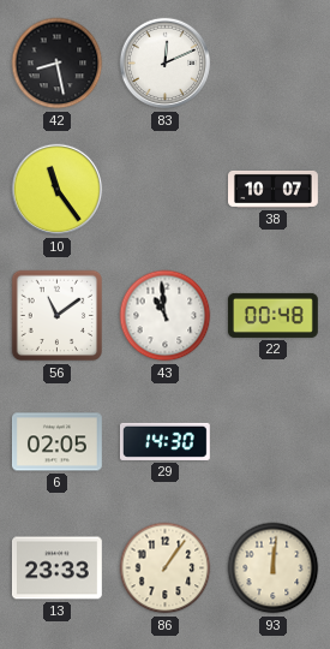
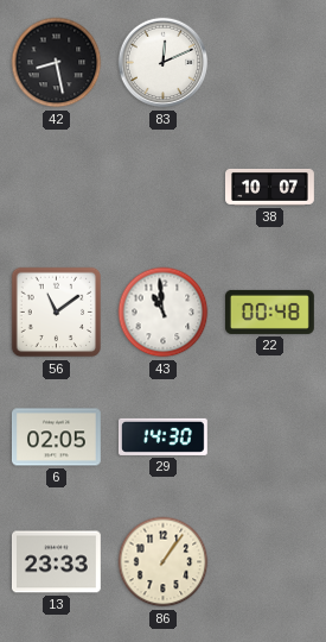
10: 11:24 -> none
93: 12:01 -> none
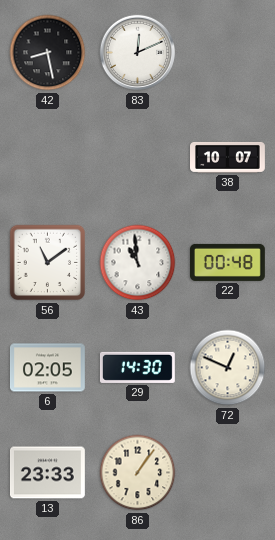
72: none -> 12:49
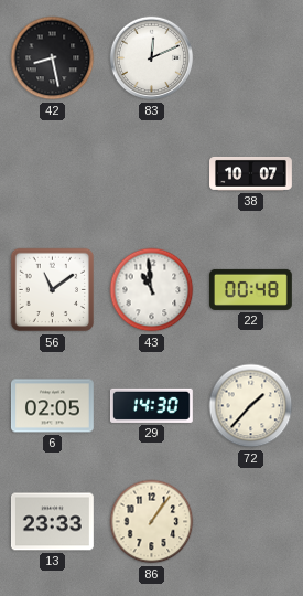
72: 12:49 -> 1:37
